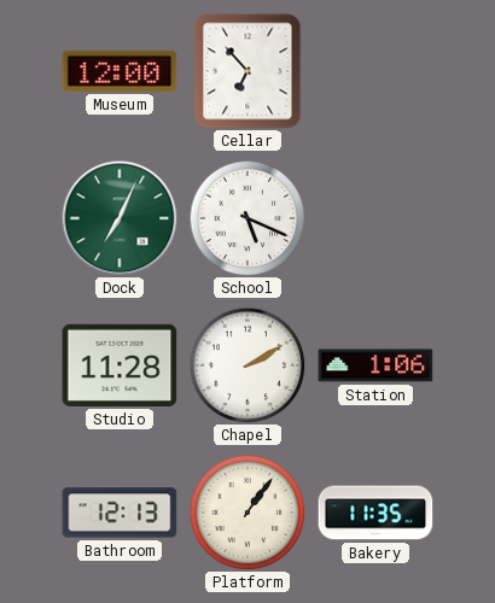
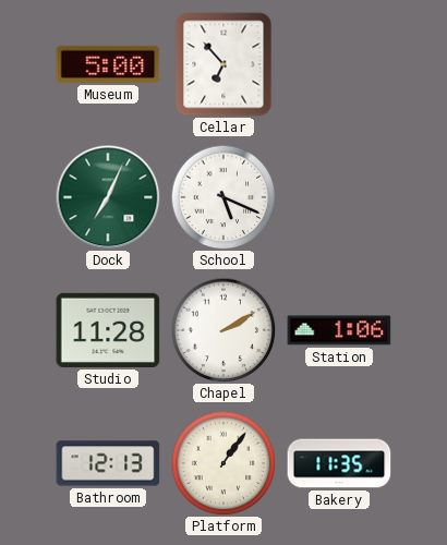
Museum: 12:00 -> 5:00
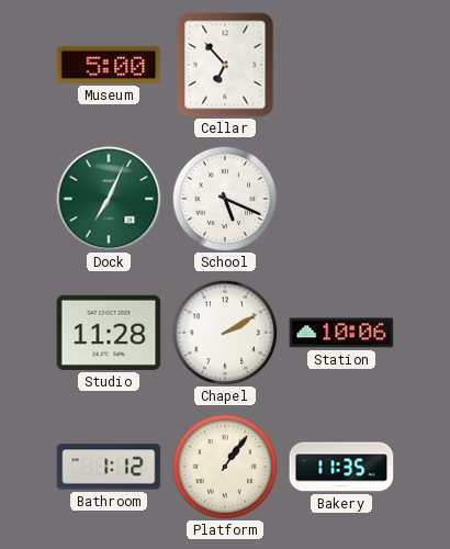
Station: 1:06 -> 10:06
Bathroom: 12:13 -> 1:12
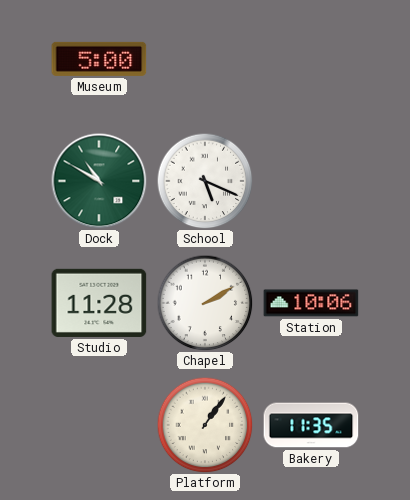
Cellar: 6:53 -> none
Dock: 7:04 -> 10:50
Bathroom: 1:12 -> none
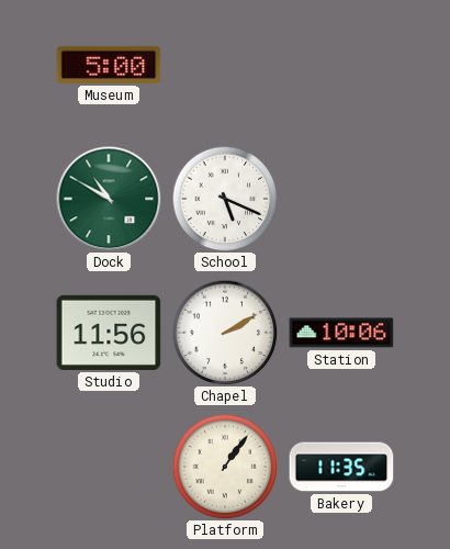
Studio: 11:28 -> 11:56
